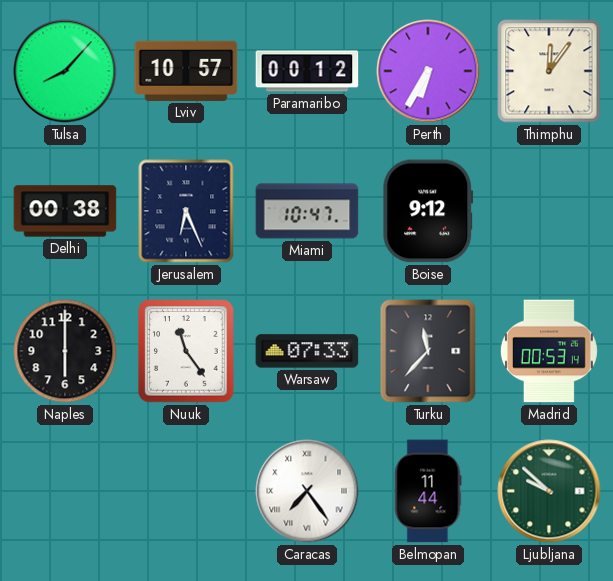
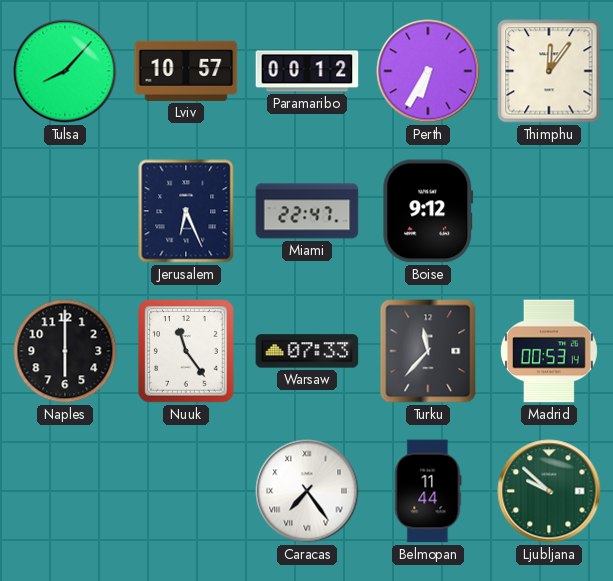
Delhi: 00:38 -> none
Miami: 10:47 -> 22:47
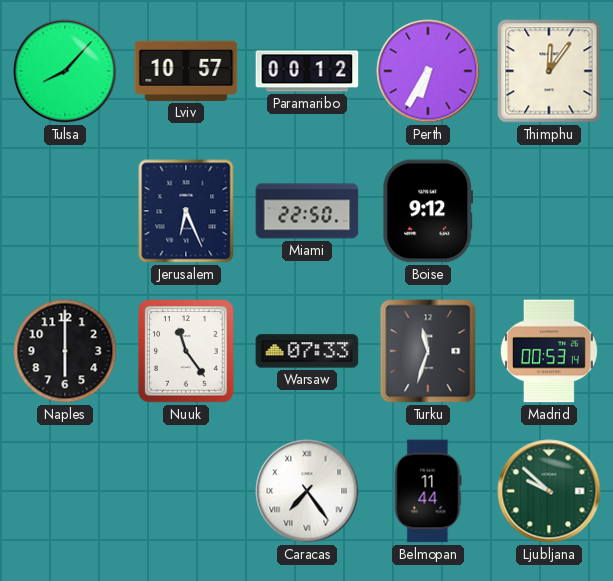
Miami: 22:47 -> 22:50
Turku: 11:37 -> 11:33
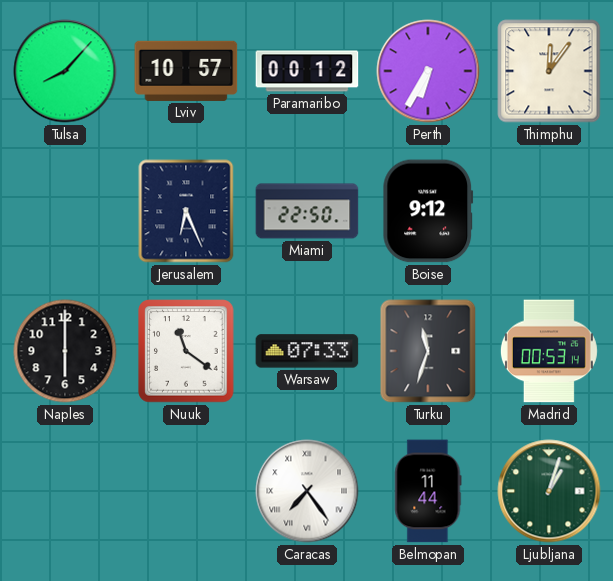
Nuuk: 11:24 -> 11:21
Ljubljana: 9:52 -> 1:03
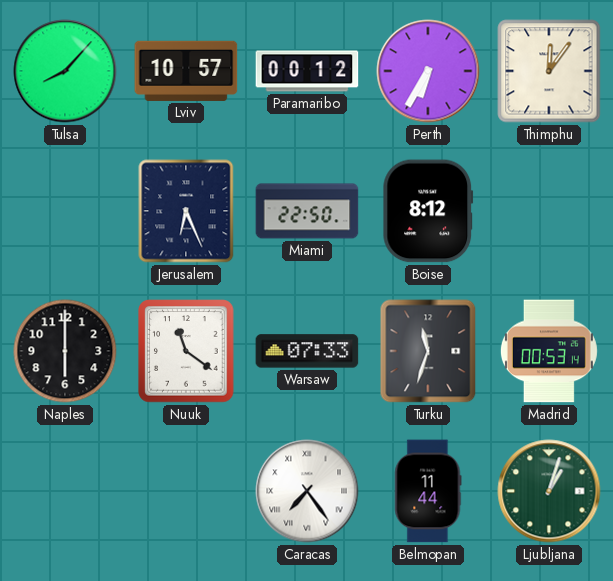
Boise: 9:12 -> 8:12
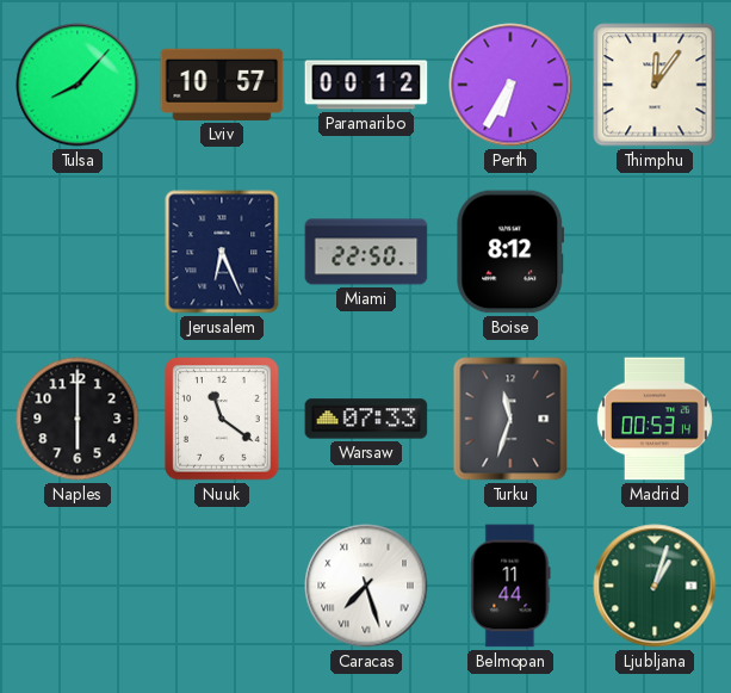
Caracas: 7:24 -> 7:27
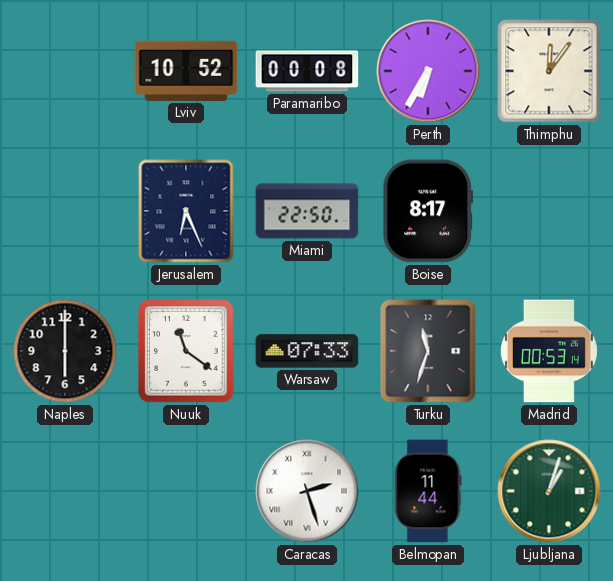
Tulsa: 8:07 -> none
Lviv: 10:57 -> 10:52
Paramaribo: 00:12 -> 00:08
Boise: 8:12 -> 8:17
Caracas: 7:27 -> 2:27
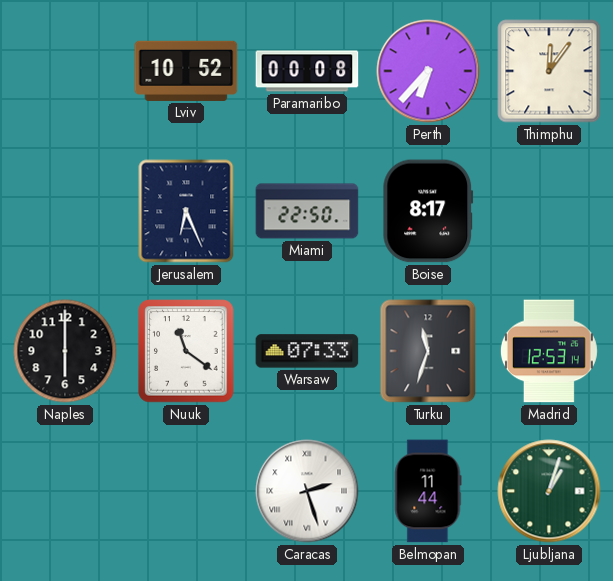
Perth: 6:35 -> 6:37
Madrid: 00:53 -> 12:53
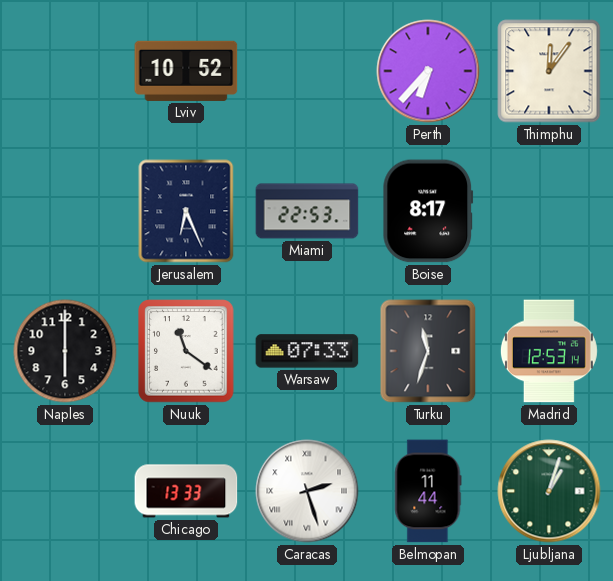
Paramaribo: 00:08 -> none
Miami: 22:50 -> 22:53
Chicago: none -> 13:33
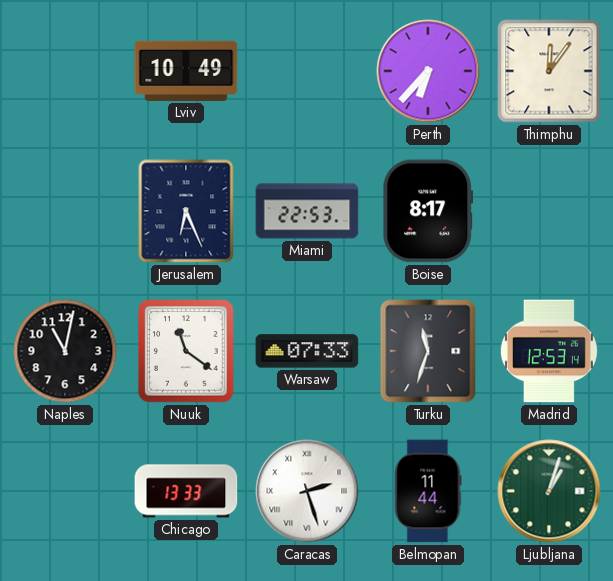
Lviv: 10:52 -> 10:49
Naples: 6:00 -> 11:02
